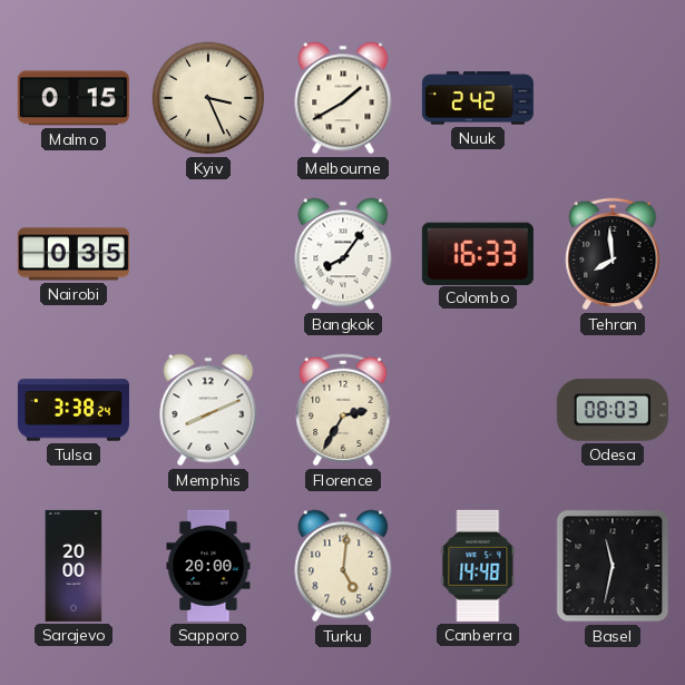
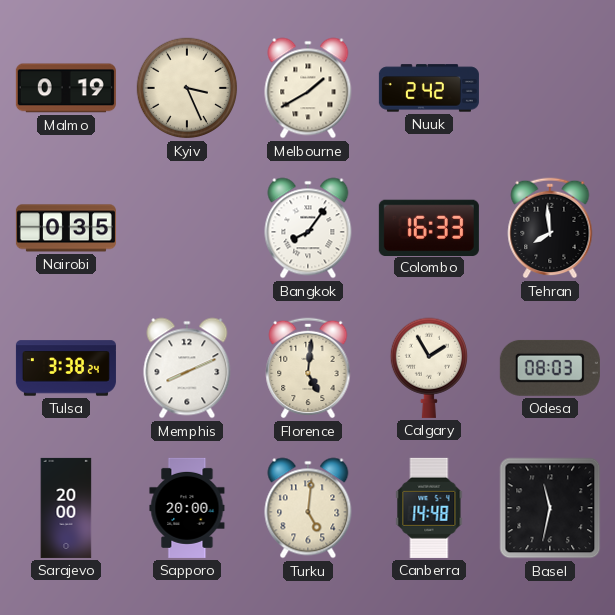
Malmo: 0:15 -> 0:19
Florence: 2:35 -> 5:01
Calgary: none -> 1:55
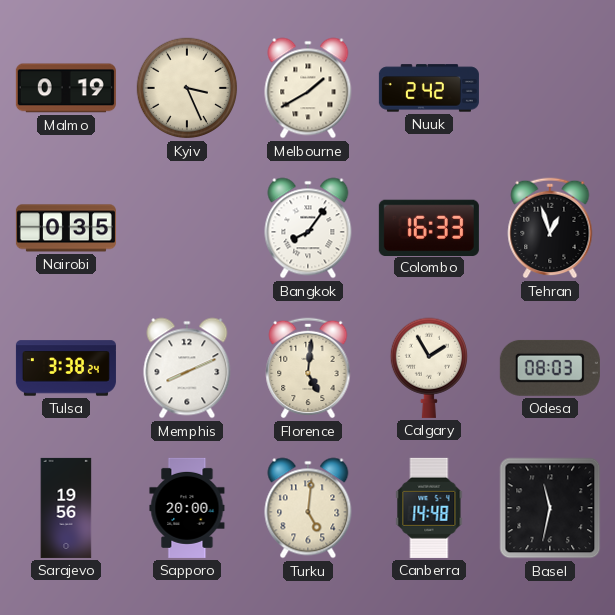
Tehran: 7:59 -> 12:57
Sarajevo: 20:00 -> 19:56
